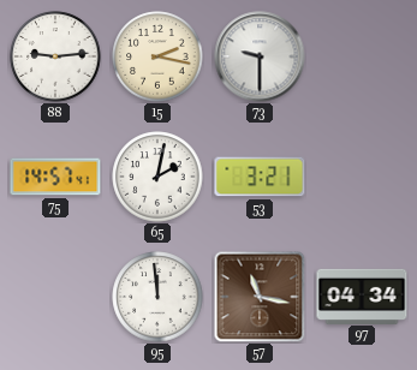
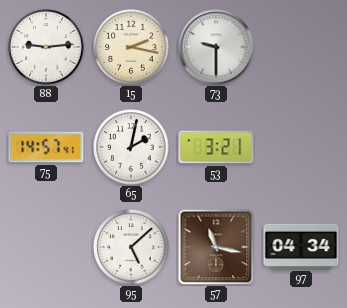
95: 11:59 -> 5:08
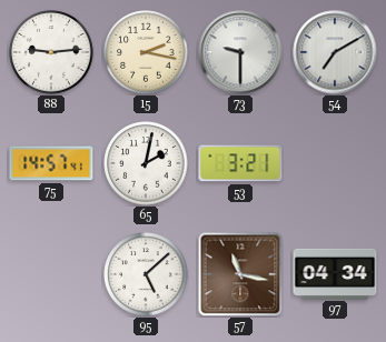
54: none -> 7:10
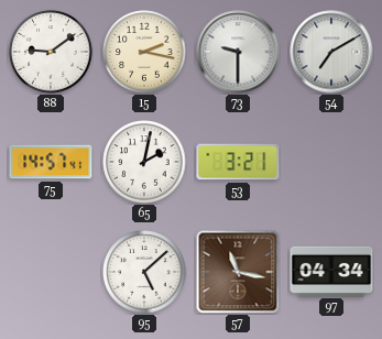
88: 9:14 -> 9:09
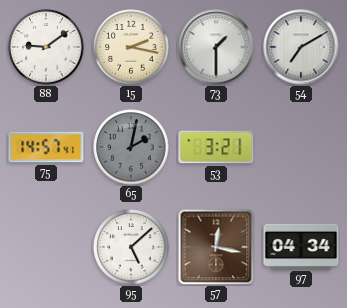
73: 9:30 -> 1:30
65 dial: white -> grey
57: 11:17 -> 12:17
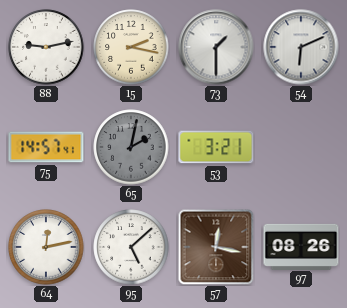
88: 9:09 -> 9:13
54: 7:10 -> 6:11
64: none -> 12:13
97: 04:34 -> 08:26
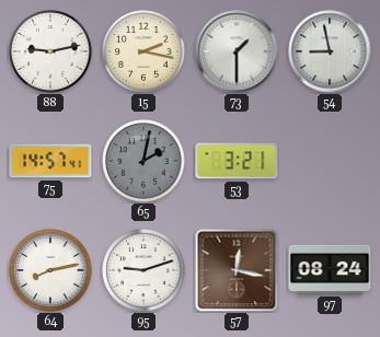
54: 6:11 -> 8:58
64: 12:13 -> 8:13
95: 5:08 -> 9:12
97: 08:26 -> 08:24
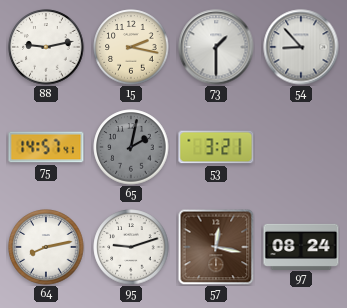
54: 8:58 -> 8:53
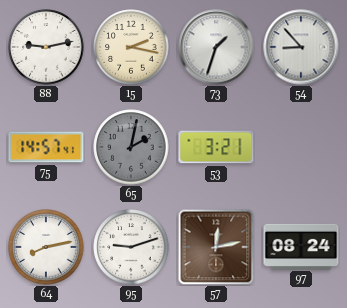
73: 1:30 -> 1:33
57: 12:17 -> 12:13
